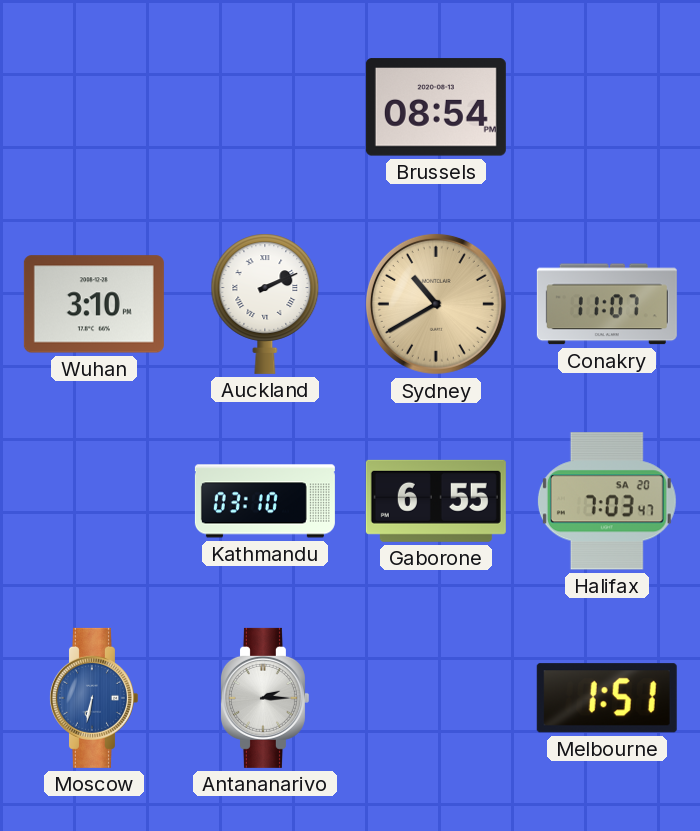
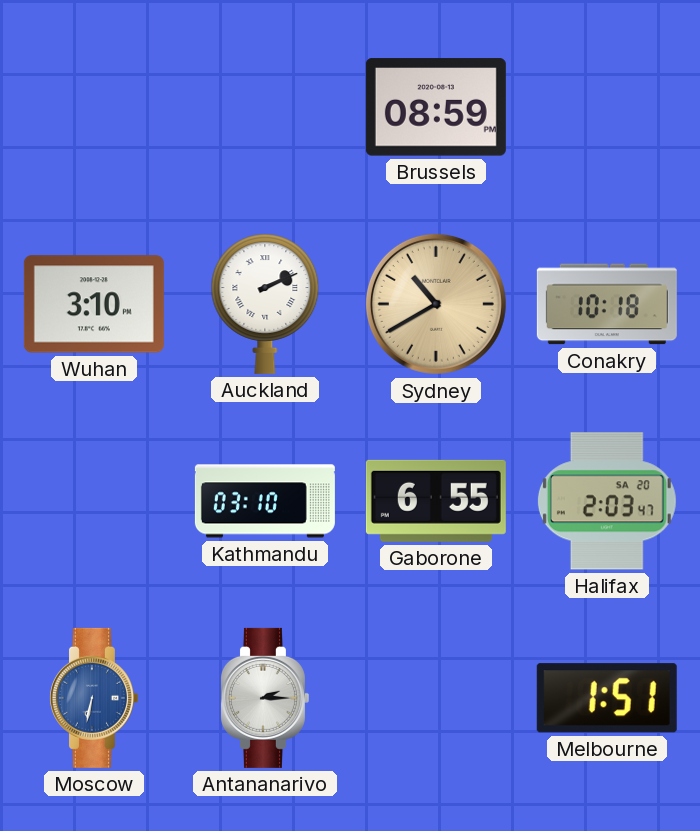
Brussels: 08:54 -> 08:59
Conakry: 11:07 -> 10:18
Halifax: 7:03 -> 2:03
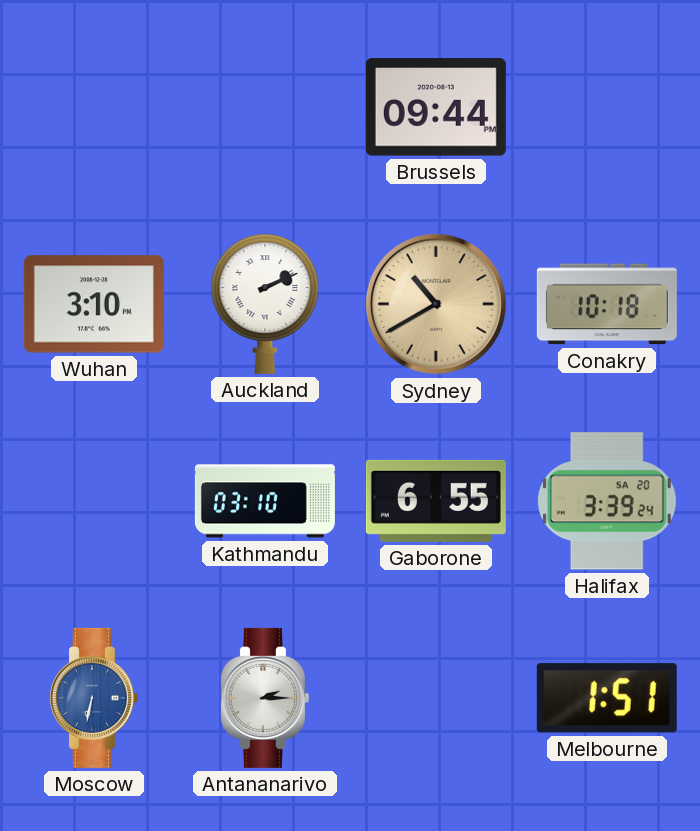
Brussels: 08:59 -> 09:44
Halifax: 2:03 -> 3:39
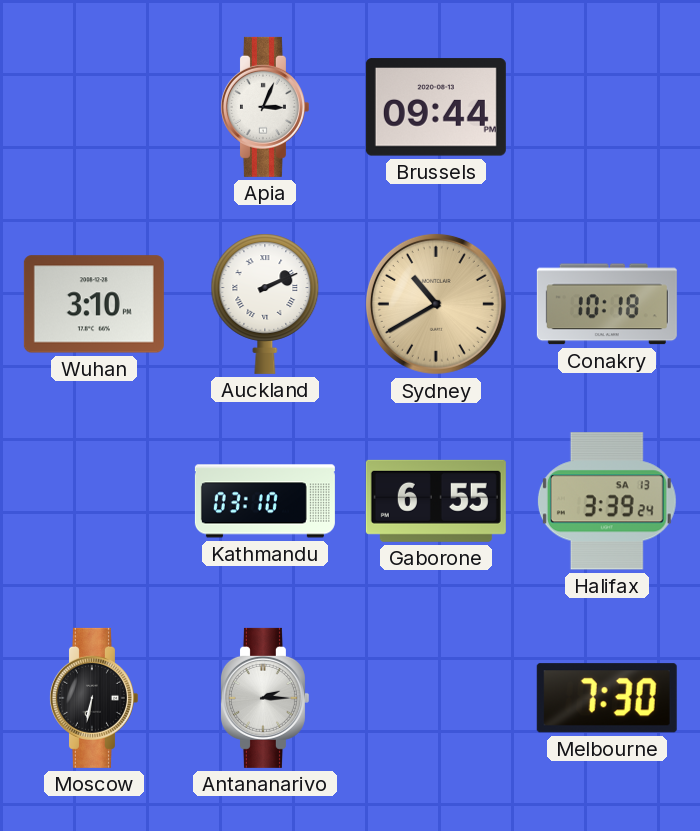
Apia: none -> 3:04
Halifax date: SA 20 -> SA 13
Moscow dial: blue -> black
Melbourne: 1:51 -> 7:30
